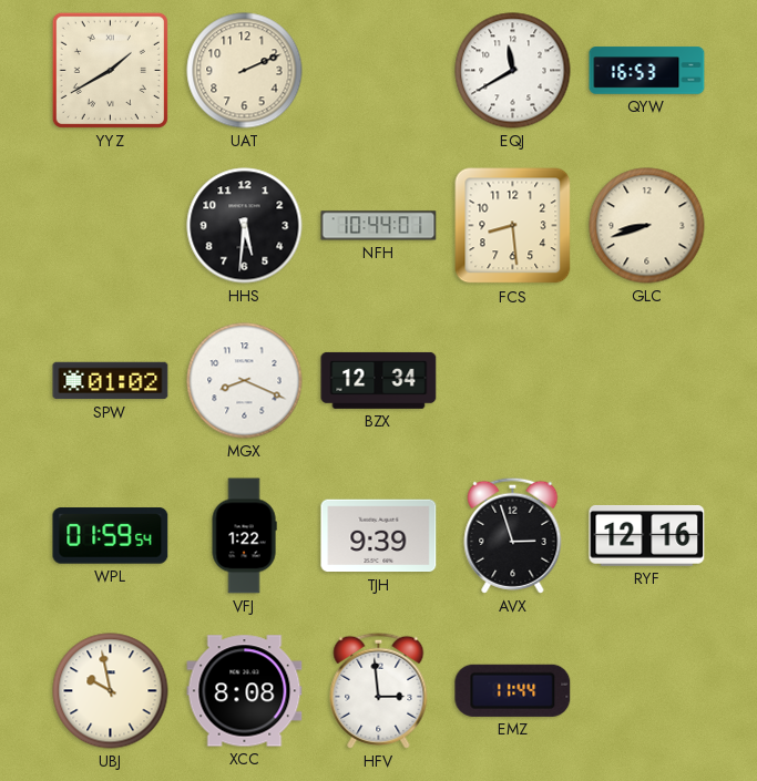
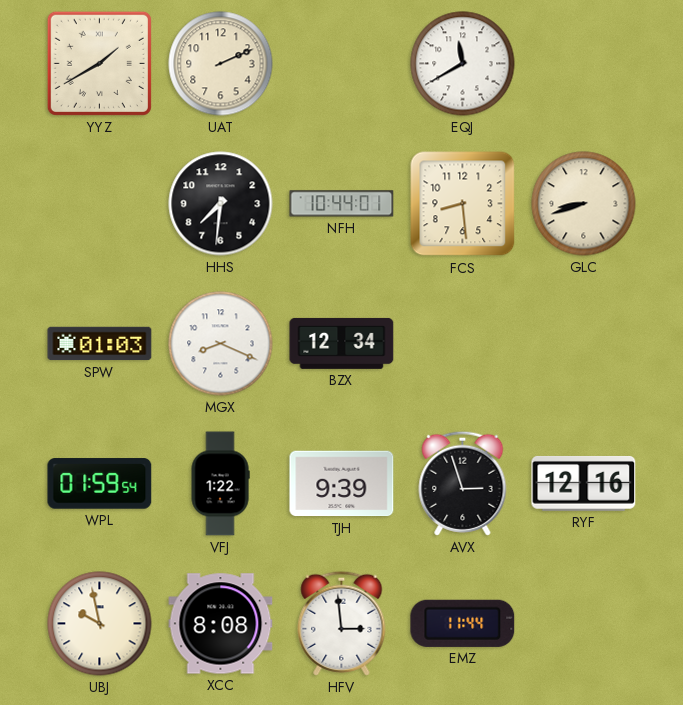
QYW: 16:53 -> none
HHS: 5:31 -> 7:31
SPW: 01:02 -> 01:03
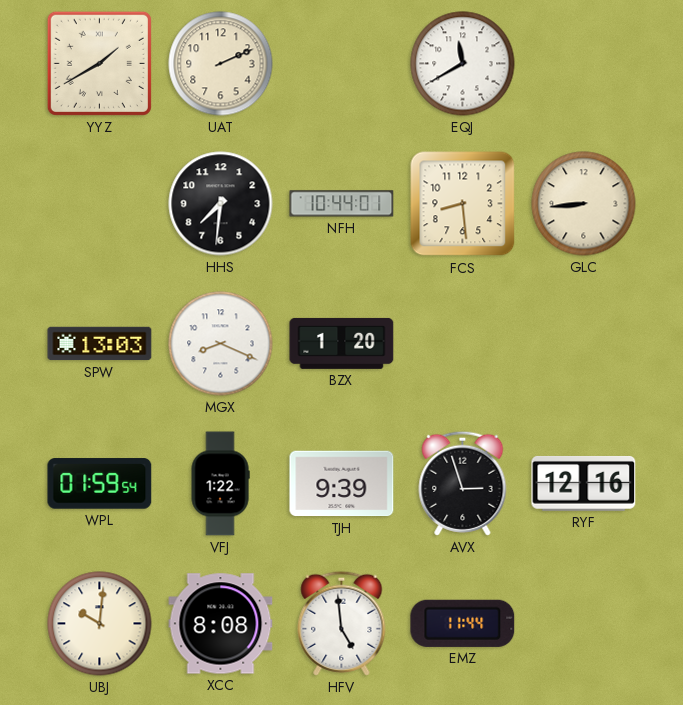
GLC: 8:42 -> 8:44
SPW: 01:03 -> 13:03
BZX: 12:34 -> 1:20
UBJ: 9:58 -> 10:01
HFV: 2:59 -> 4:59
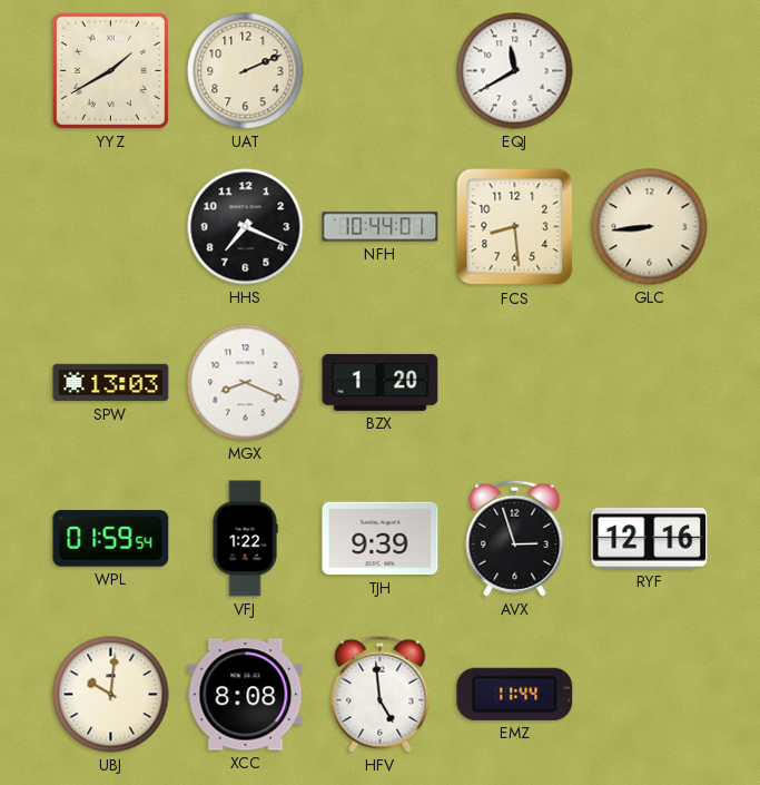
HHS: 7:31 -> 7:19
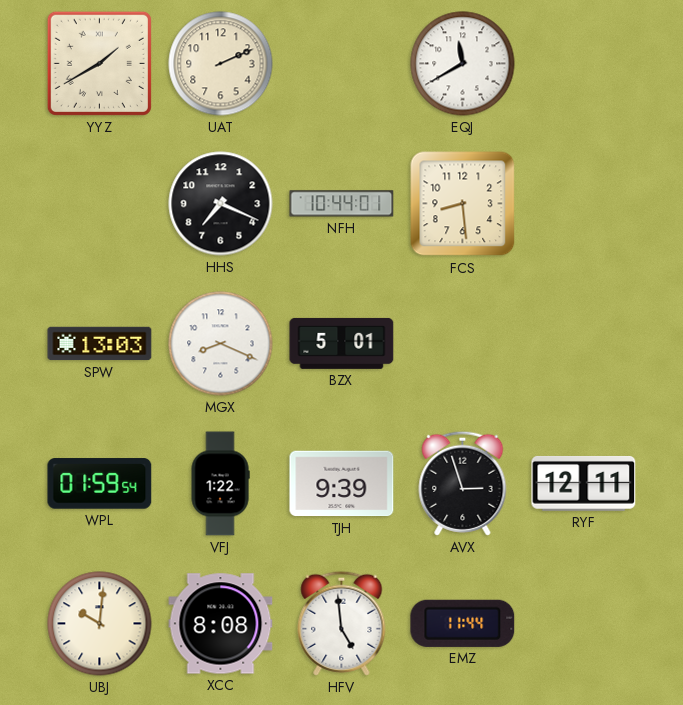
GLC: 8:44 -> none
BZX: 1:20 -> 5:01
RYF: 12:16 -> 12:11
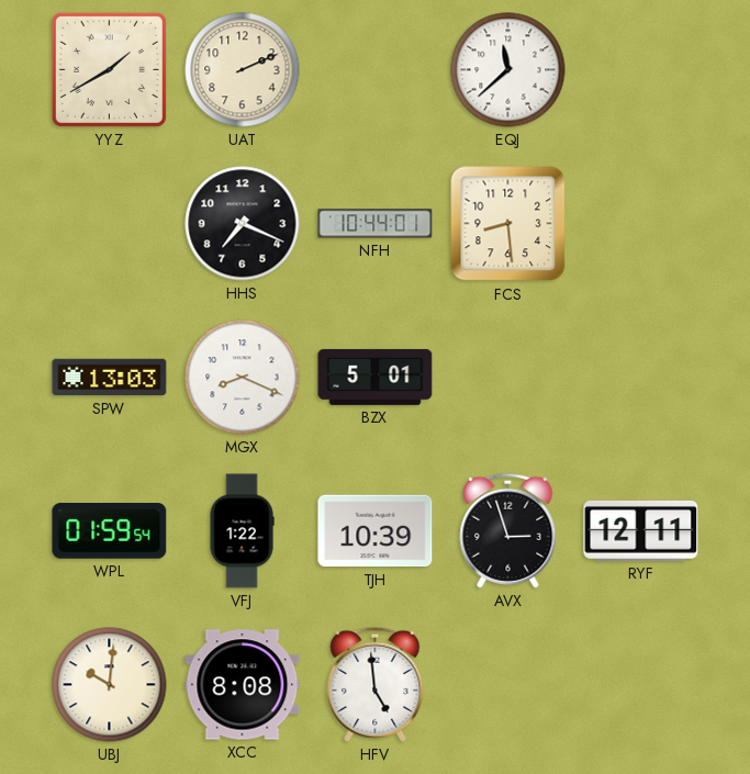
EQJ: 11:40 -> 11:38
TJH: 9:39 -> 10:39
EMZ: 11:44 -> none
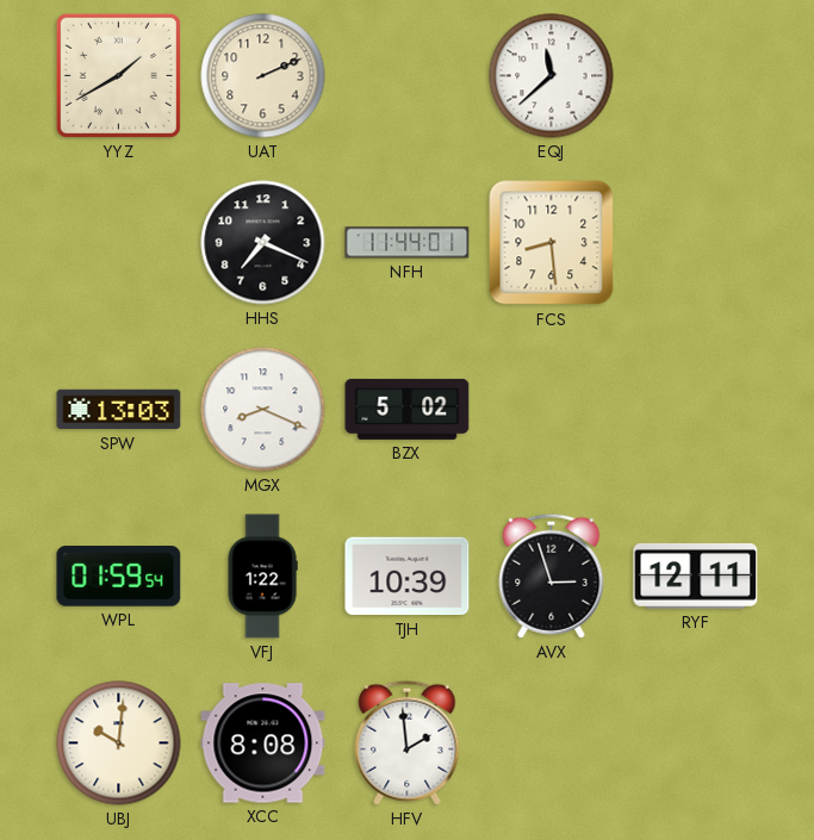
NFH: 10:44 -> 11:44
BZX: 5:01 -> 5:02
HFV: 4:59 -> 1:59
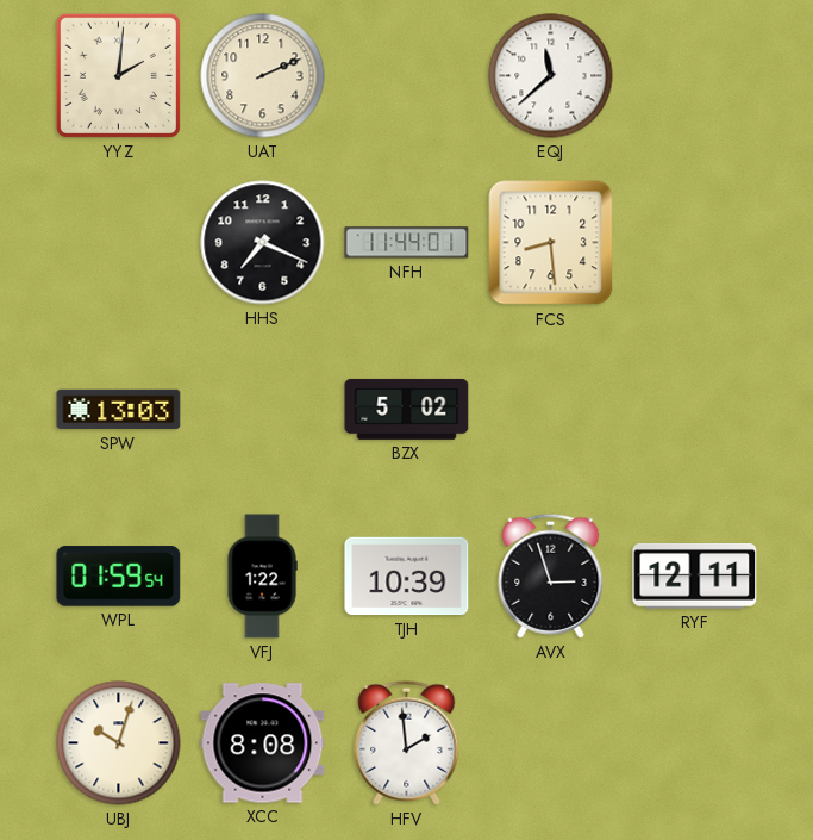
YYZ: 1:40 -> 2:01
MGX: 8:19 -> none
UBJ: 10:01 -> 10:03
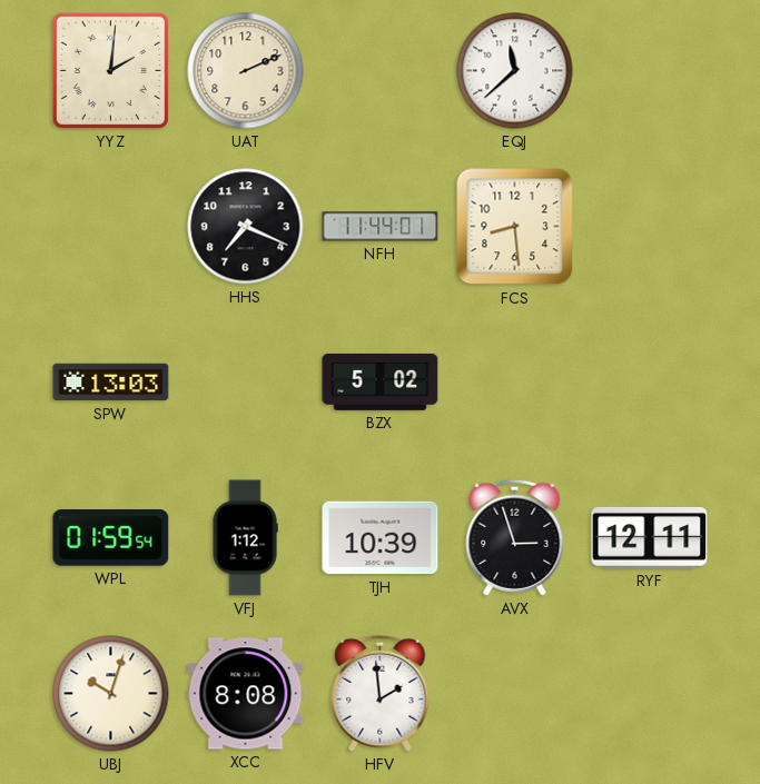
VFJ: 1:22 -> 1:12
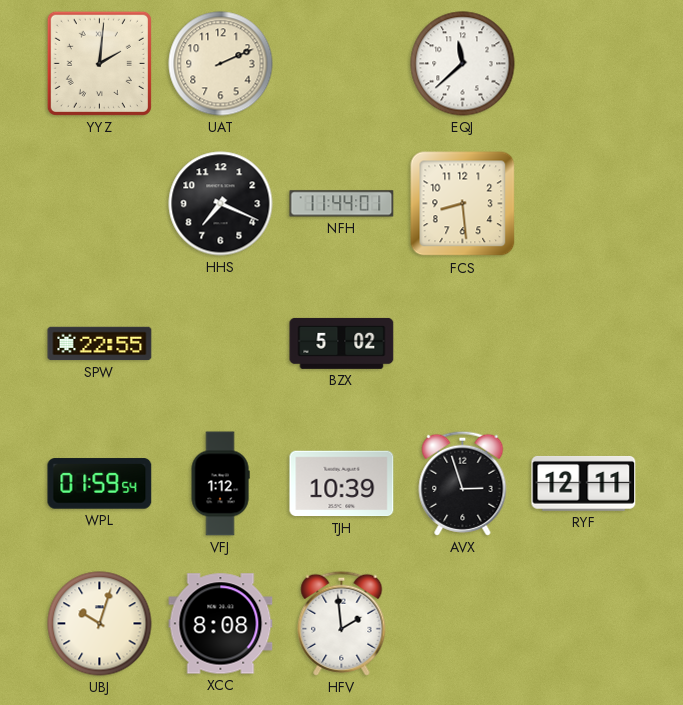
SPW: 13:03 -> 22:55
